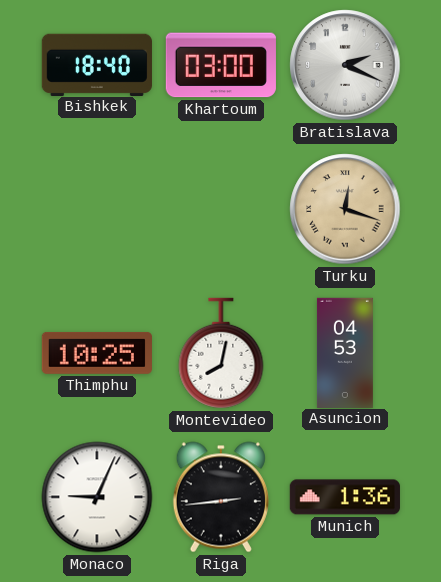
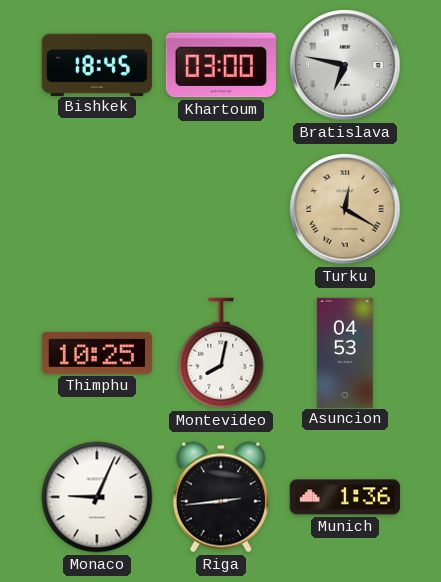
Bishkek: 18:40 -> 18:45
Bratislava: 2:19 -> 6:47
Turku: 12:18 -> 12:20
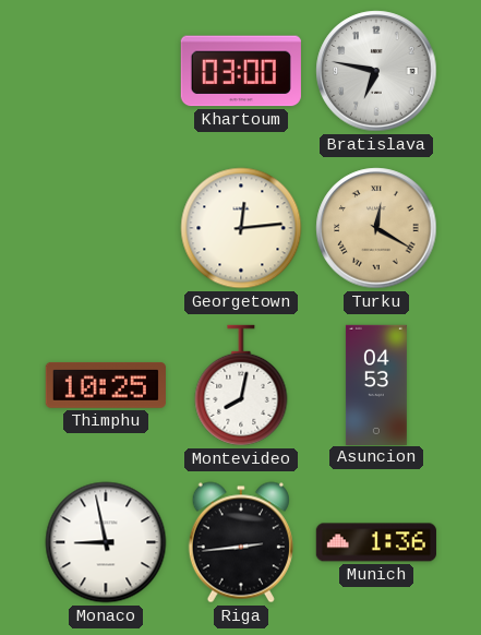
Bishkek: 18:45 -> none
Georgetown: none -> 12:14
Monaco: 9:04 -> 8:58
